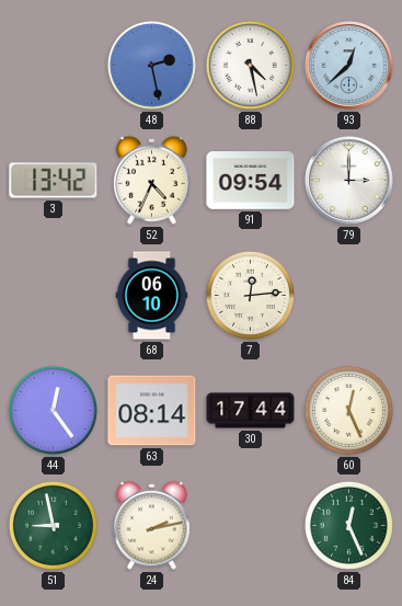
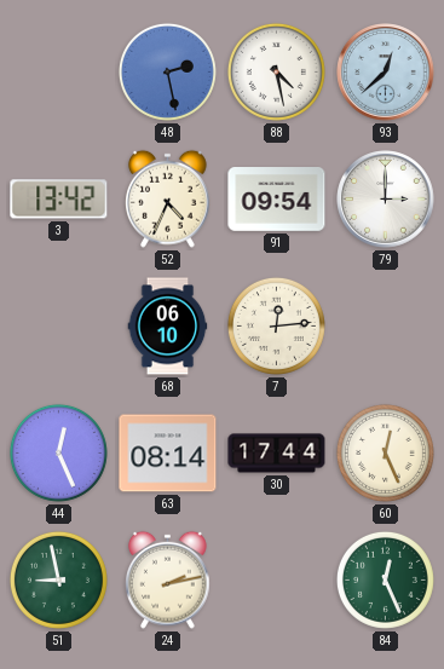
44: 12:24 -> 12:26
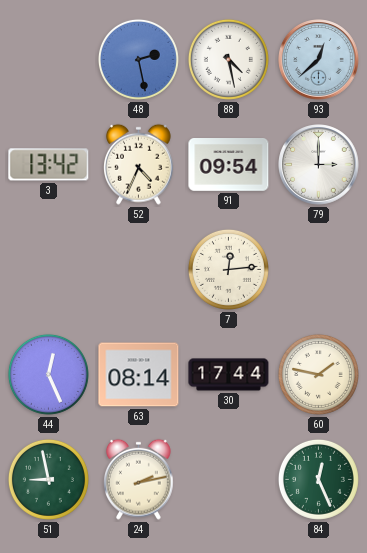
68: 06:10 -> none
60: 12:26 -> 1:47
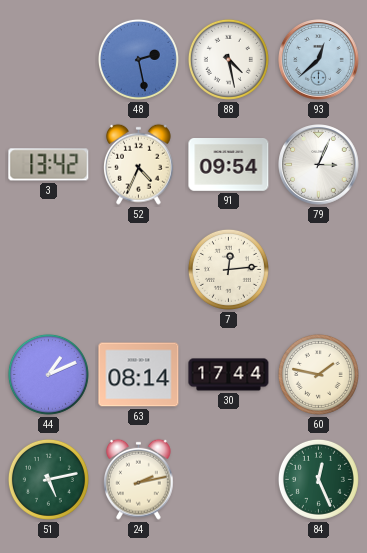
79: 3:00 -> 3:04
44: 12:26 -> 1:11
51: 8:58 -> 5:13
